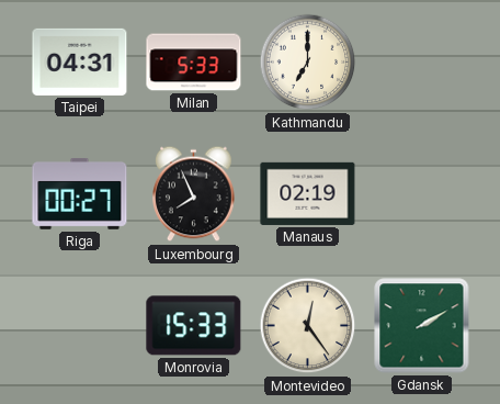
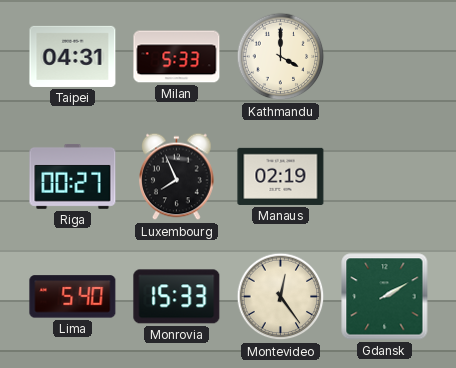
Kathmandu: 7:00 -> 4:00
Lima: none -> 5:40
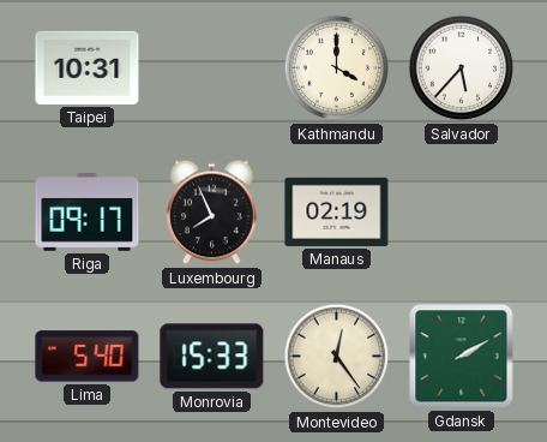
Taipei: 04:31 -> 10:31
Milan: 5:33 -> none
Salvador: none -> 5:37
Riga: 00:27 -> 09:17
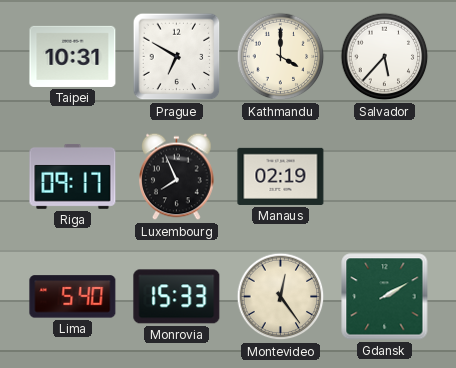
Prague: none -> 6:50
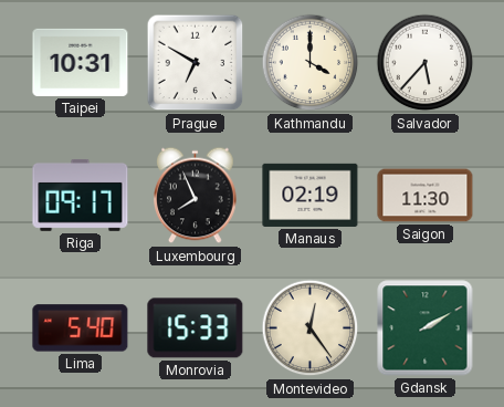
Saigon: none -> 11:30
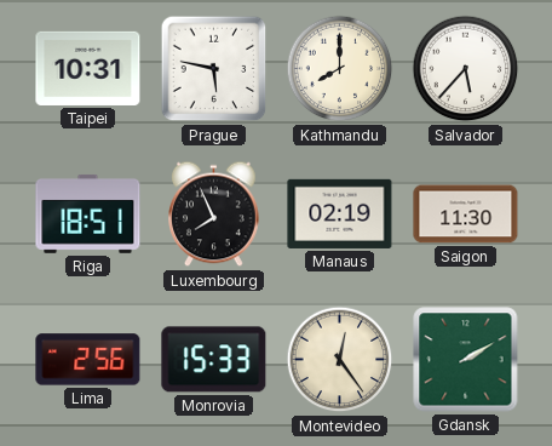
Prague: 6:50 -> 5:47
Kathmandu: 4:00 -> 8:00
Riga: 09:17 -> 18:51
Lima: 5:40 -> 2:56
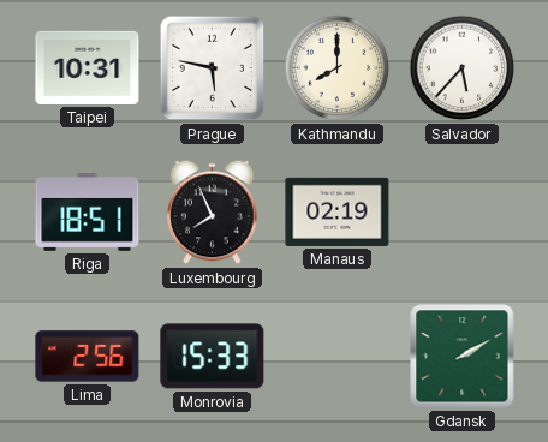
Saigon: 11:30 -> none
Montevideo: 12:24 -> none
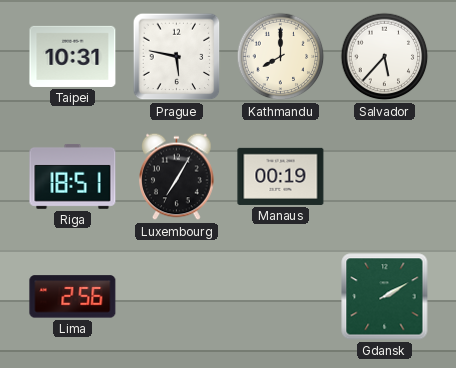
Luxembourg: 7:56 -> 7:05
Manaus: 02:19 -> 00:19
Monrovia: 15:33 -> none
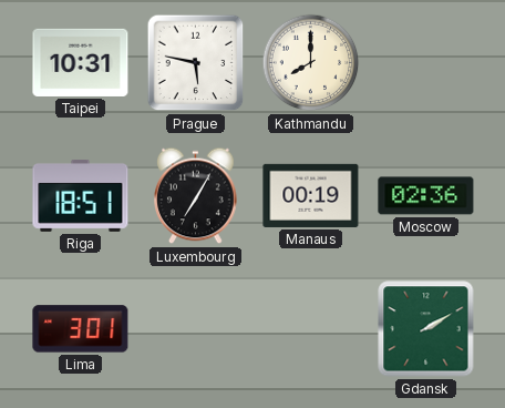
Salvador: 5:37 -> none
Moscow: none -> 02:36
Lima: 2:56 -> 3:01
